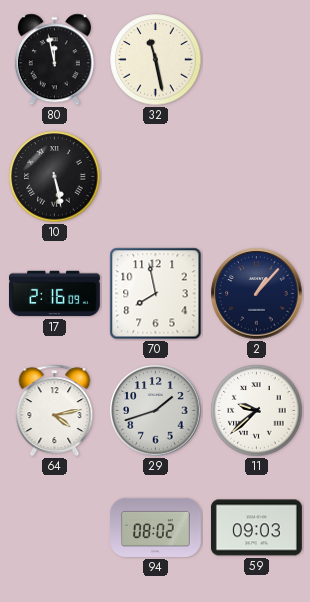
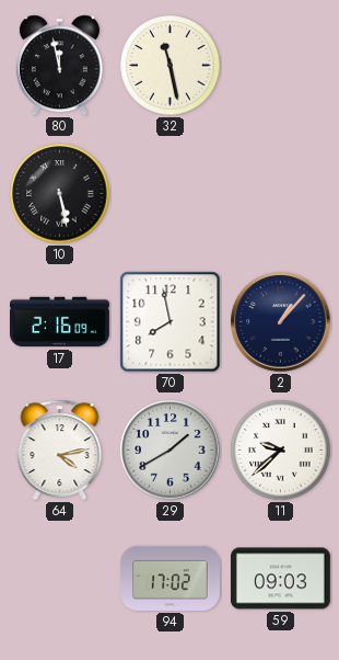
29: 1:42 -> 1:40
94: 08:02 -> 17:02
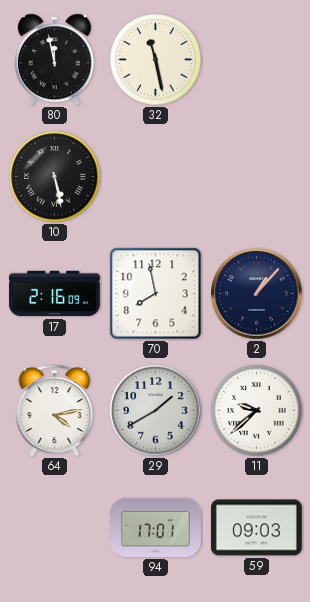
94: 17:02 -> 17:01
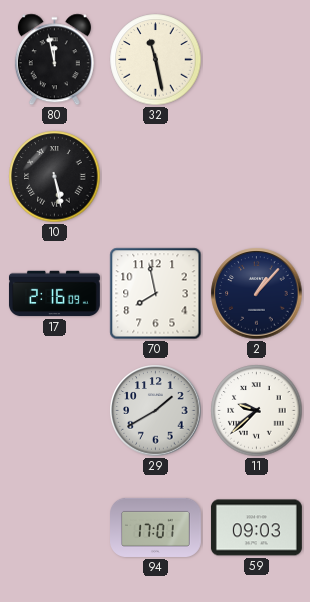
64: 4:13 -> none
